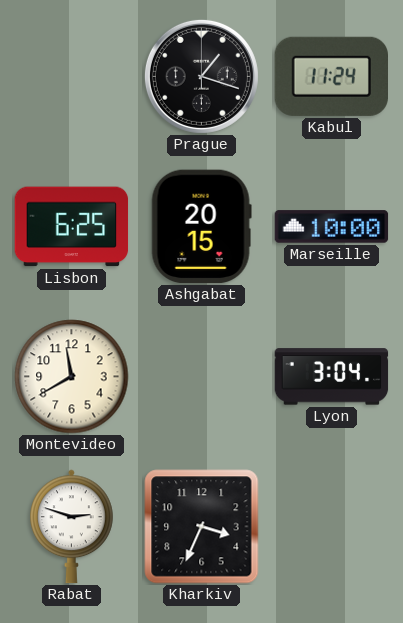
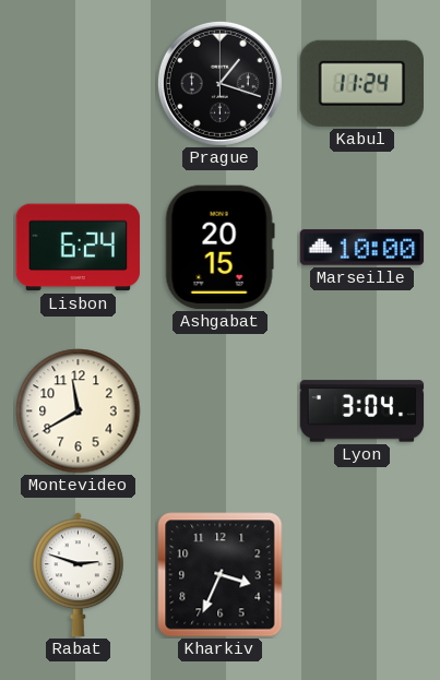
Lisbon: 6:25 -> 6:24
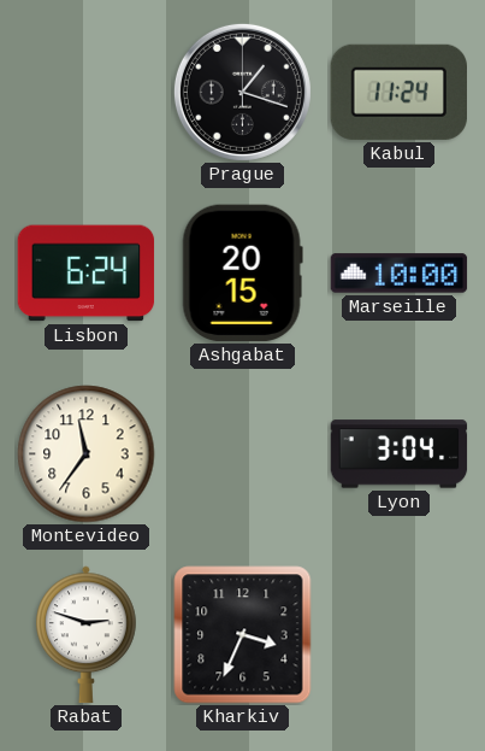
Montevideo: 11:40 -> 11:36
